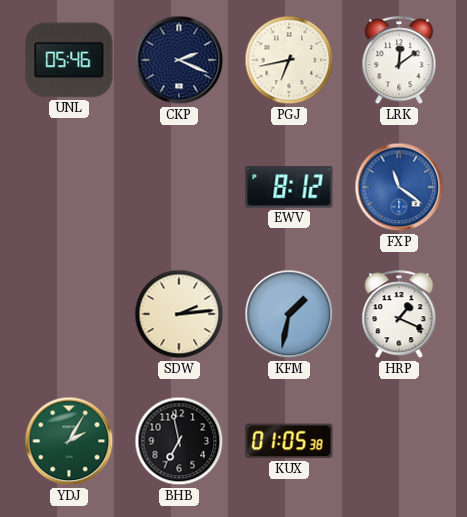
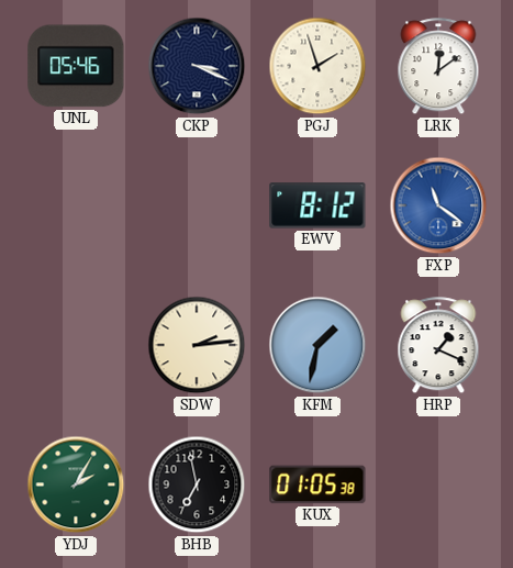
CKP: 2:19 -> 3:19
PGJ: 6:43 -> 1:57
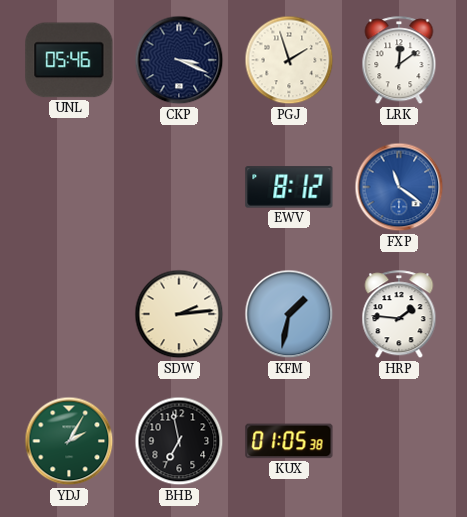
HRP: 1:19 -> 1:46
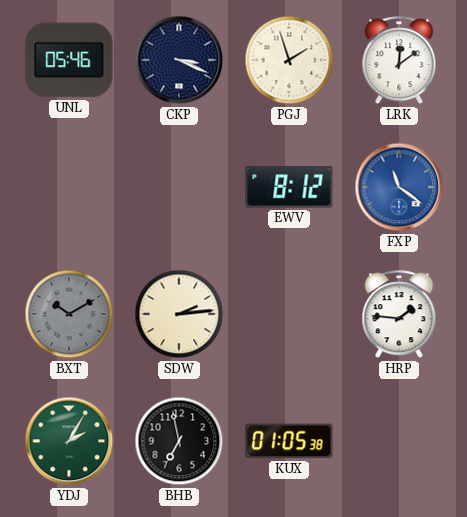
BXT: none -> 10:10
KFM: 1:32 -> none
